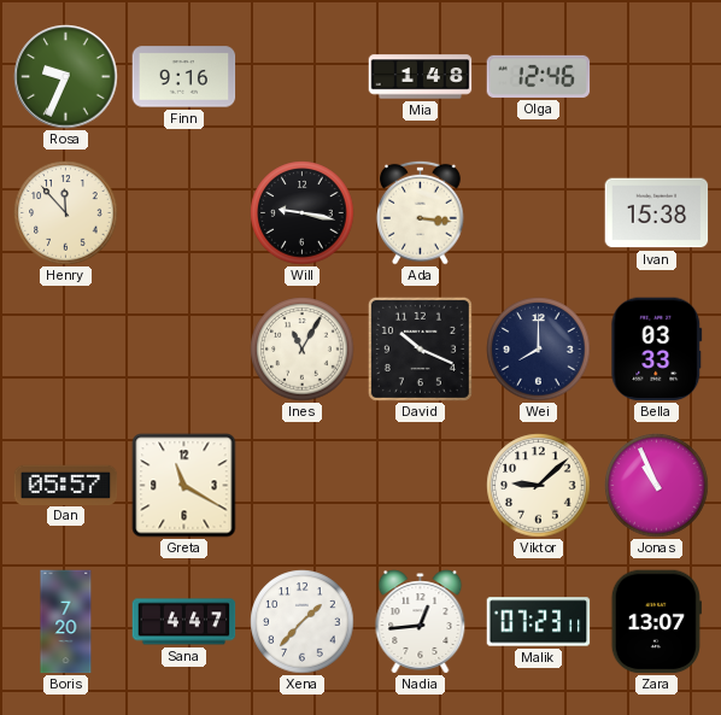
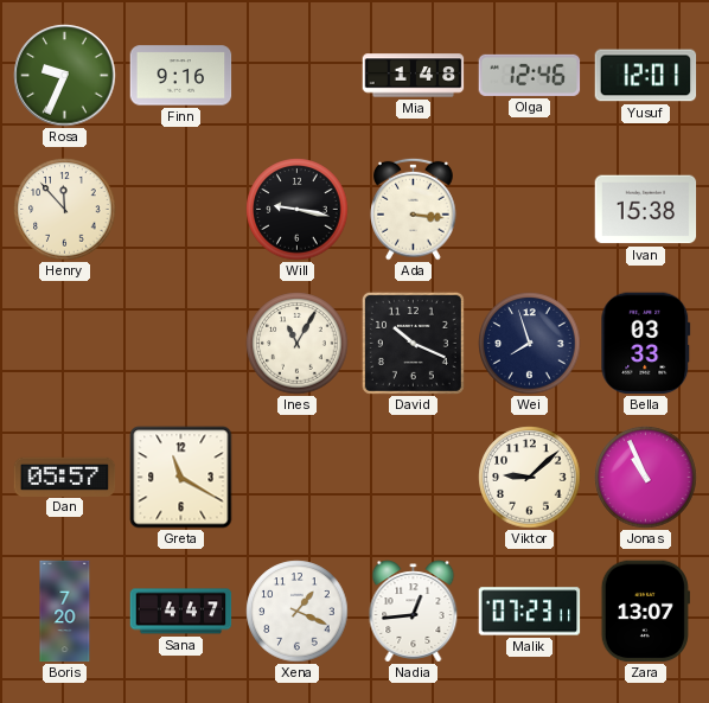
Yusuf: none -> 12:01
Wei: 8:00 -> 7:57
Xena: 1:37 -> 1:19
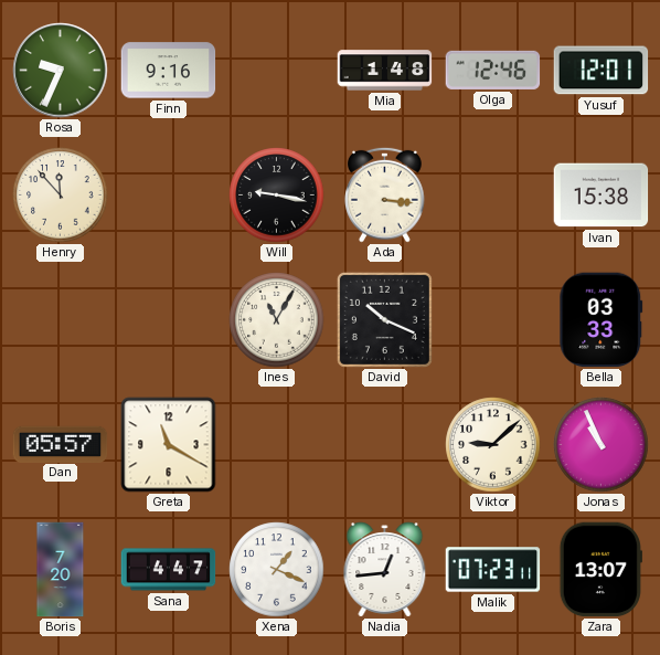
Wei: 7:57 -> none
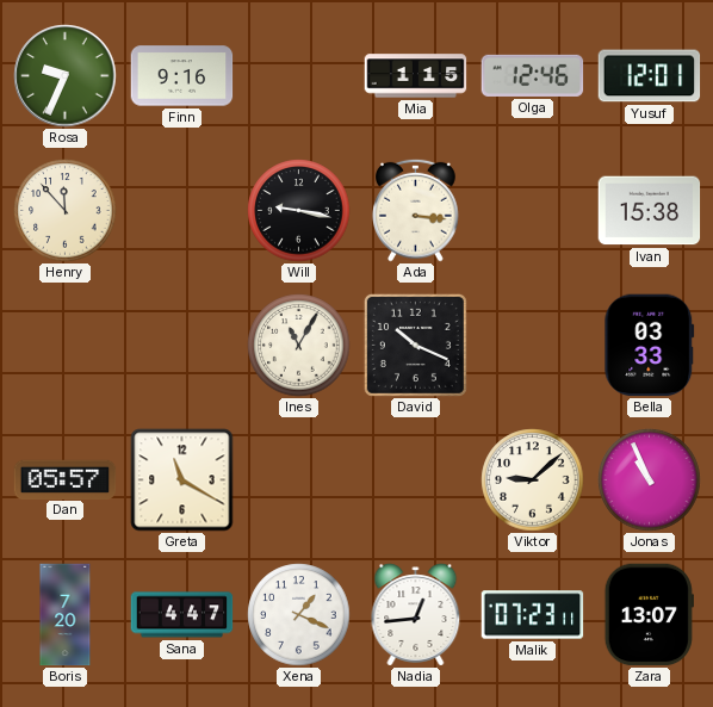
Mia: 1:48 -> 1:15
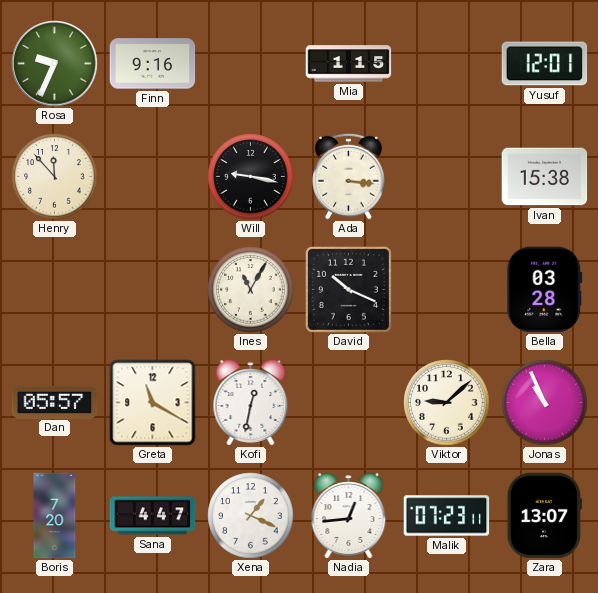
Olga: 12:46 -> none
Bella: 03:33 -> 03:28
Kofi: none -> 12:32
